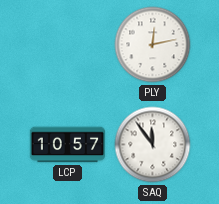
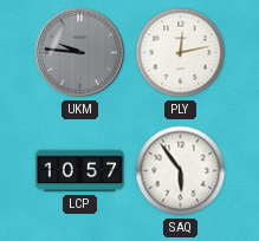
UKM: none -> 9:46
SAQ: 11:54 -> 5:54
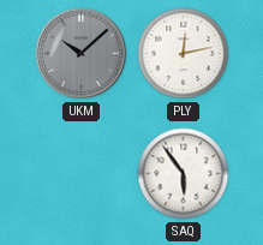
UKM: 9:46 -> 10:08
LCP: 10:57 -> none
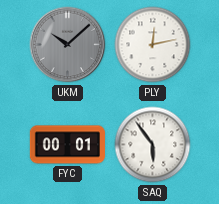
FYC: none -> 00:01
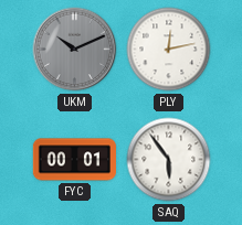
UKM: 10:08 -> 10:11
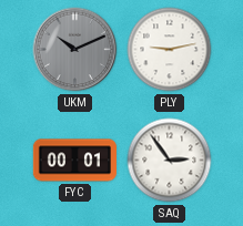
PLY: 12:13 -> 9:13
SAQ: 5:54 -> 2:54
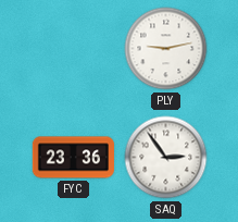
UKM: 10:11 -> none
FYC: 00:01 -> 23:36
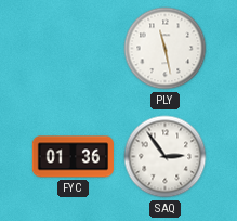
PLY: 9:13 -> 11:28
FYC: 23:36 -> 01:36
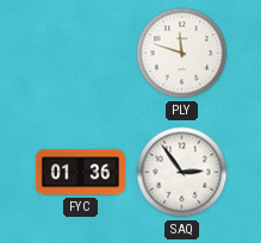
PLY: 11:28 -> 11:48
